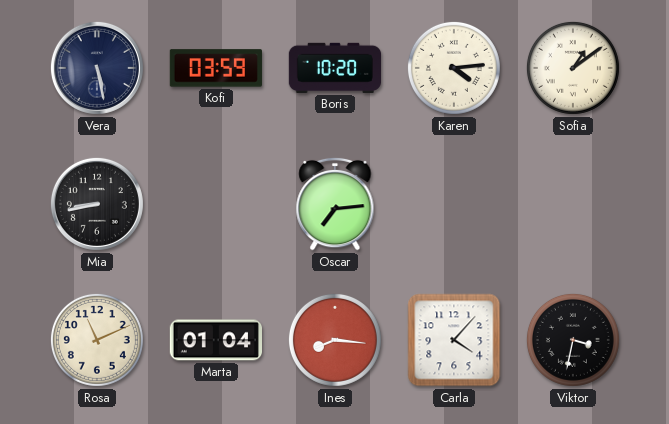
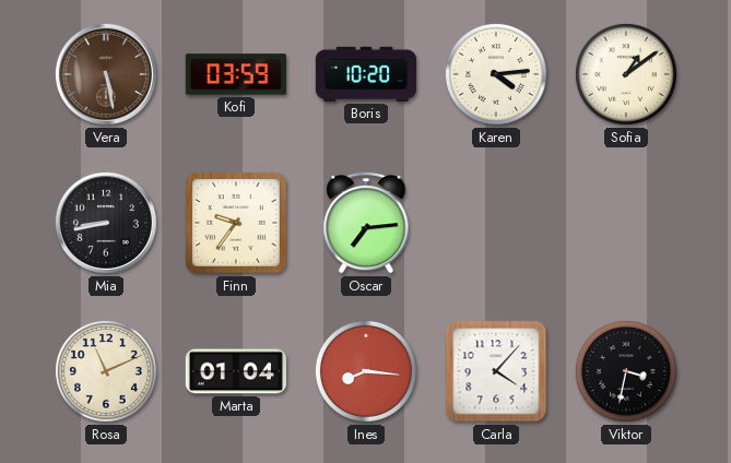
Vera dial: navy -> brown
Finn: none -> 9:36
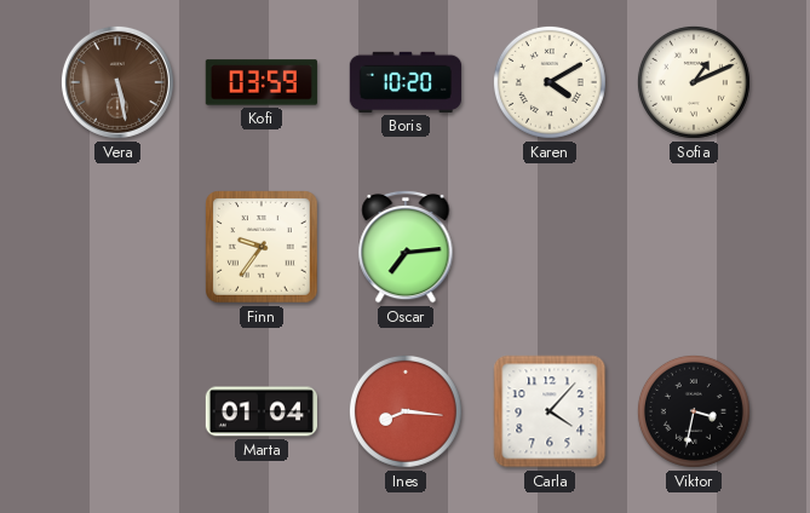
Karen: 4:14 -> 4:10
Sofia: 1:09 -> 1:11
Mia: 8:43 -> none
Rosa: 11:11 -> none
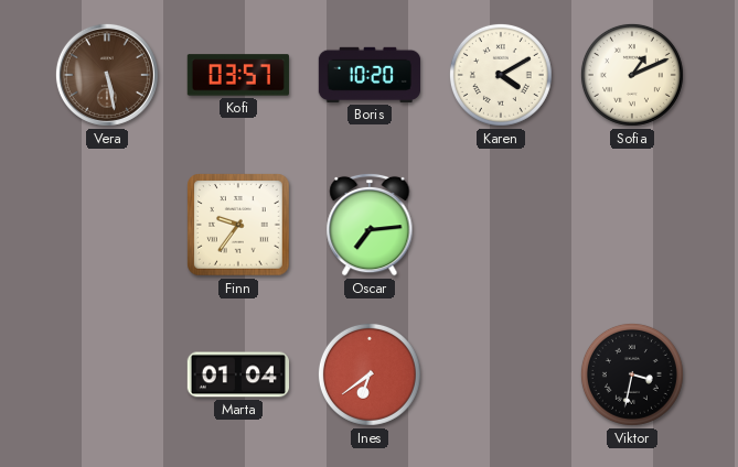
Kofi: 03:59 -> 03:57
Ines: 8:16 -> 6:39
Carla: 4:07 -> none
